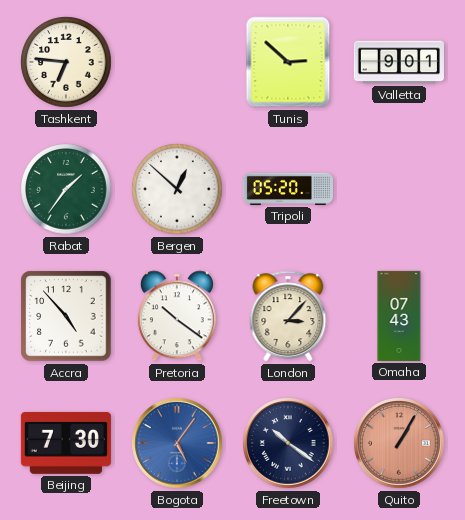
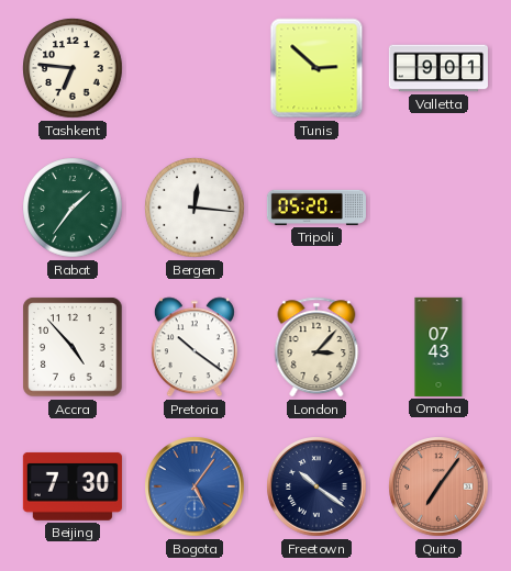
Bergen: 12:52 -> 12:16
Quito: 1:05 -> 7:06
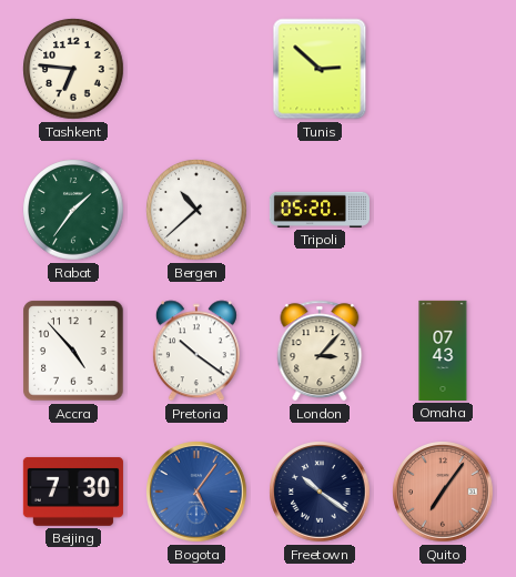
Valletta: 9:01 -> none
Bergen: 12:16 -> 10:38
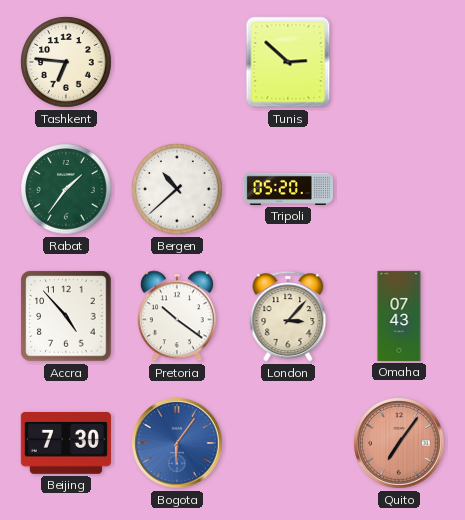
Bogota: 5:06 -> 6:06
Freetown: 10:21 -> none
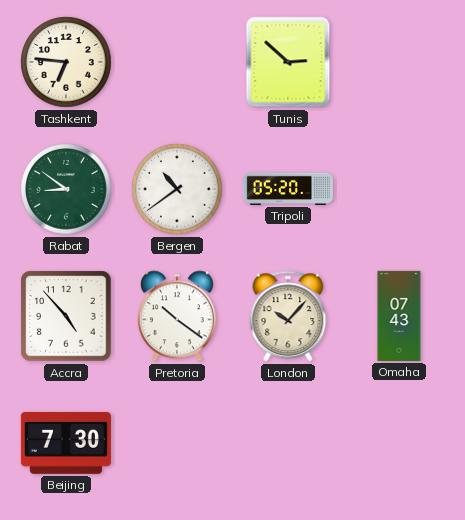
Rabat: 1:36 -> 8:51
Bergen: 10:38 -> 10:39
London: 3:07 -> 10:07
Bogota: 6:06 -> none
Quito: 7:06 -> none
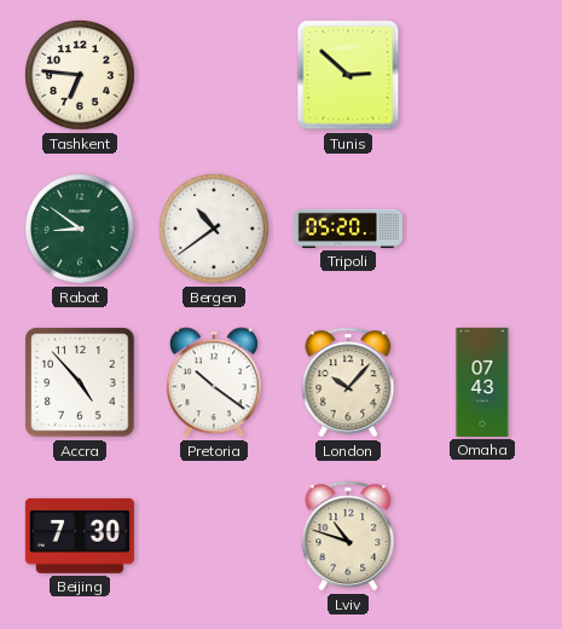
Lviv: none -> 10:48
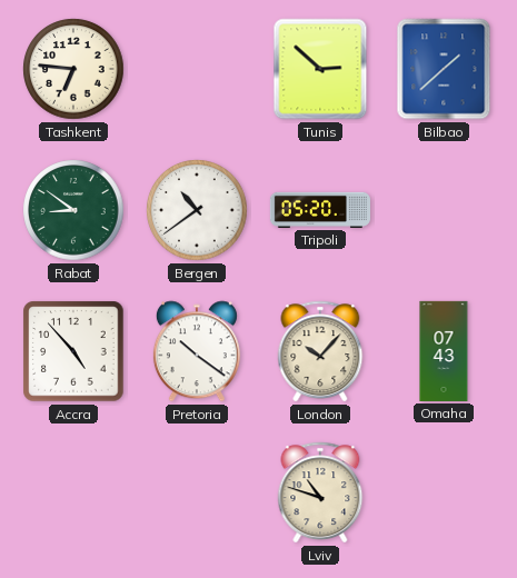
Bilbao: none -> 1:38
Beijing: 7:30 -> none
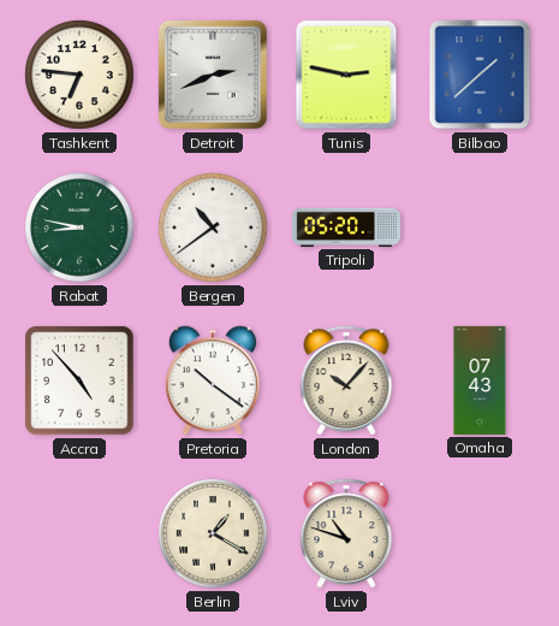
Detroit: none -> 2:41
Tunis: 2:52 -> 2:47
Rabat: 8:51 -> 8:47
Berlin: none -> 1:20
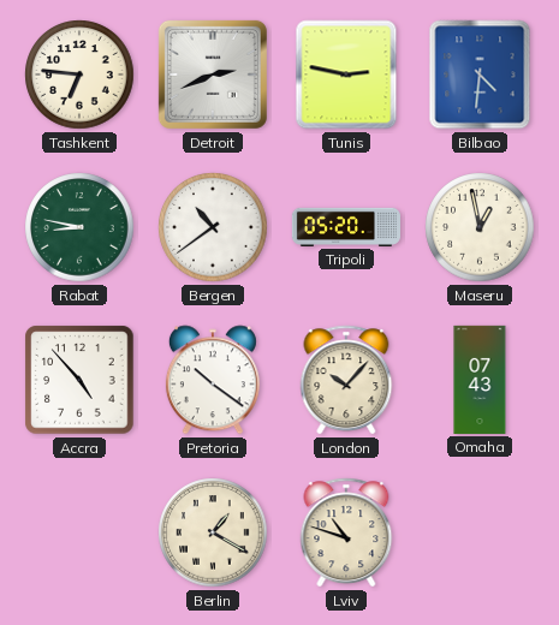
Bilbao: 1:38 -> 4:31
Maseru: none -> 12:58
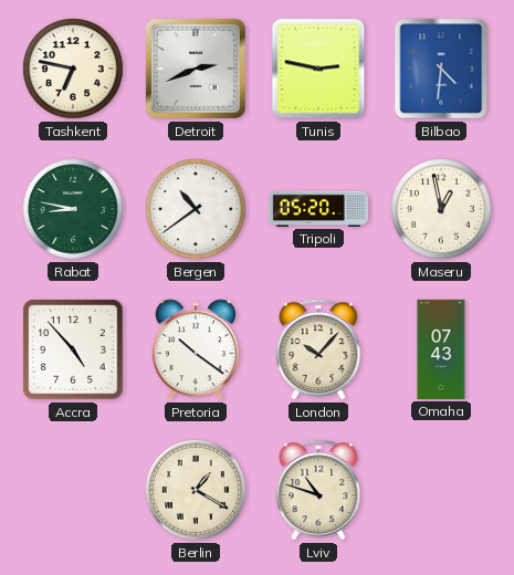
Tashkent: 6:46 -> 6:47
